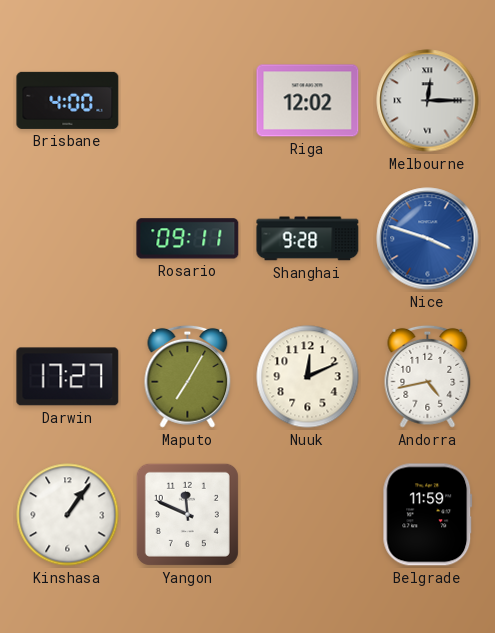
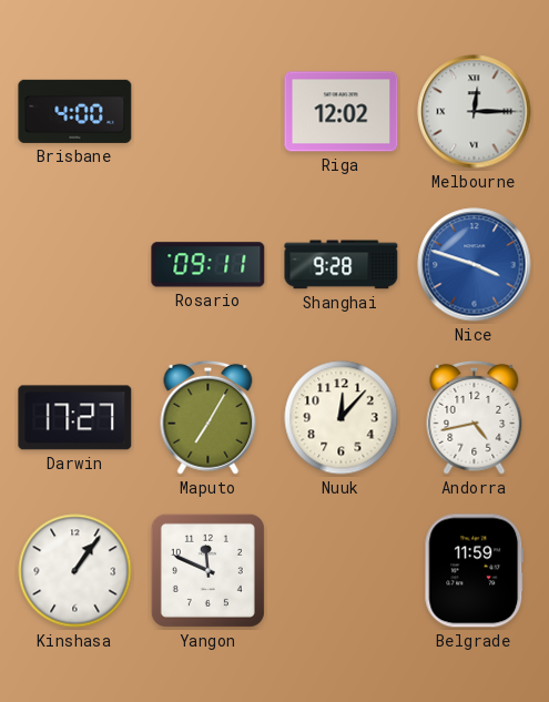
Nuuk: 12:11 -> 12:07
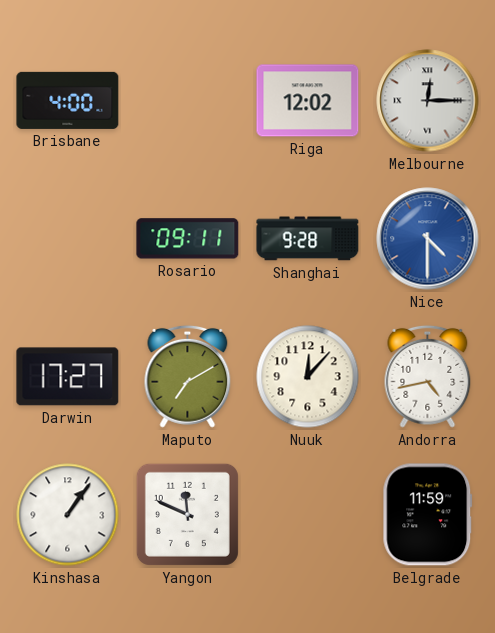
Nice: 3:48 -> 4:30
Maputo: 7:05 -> 7:10
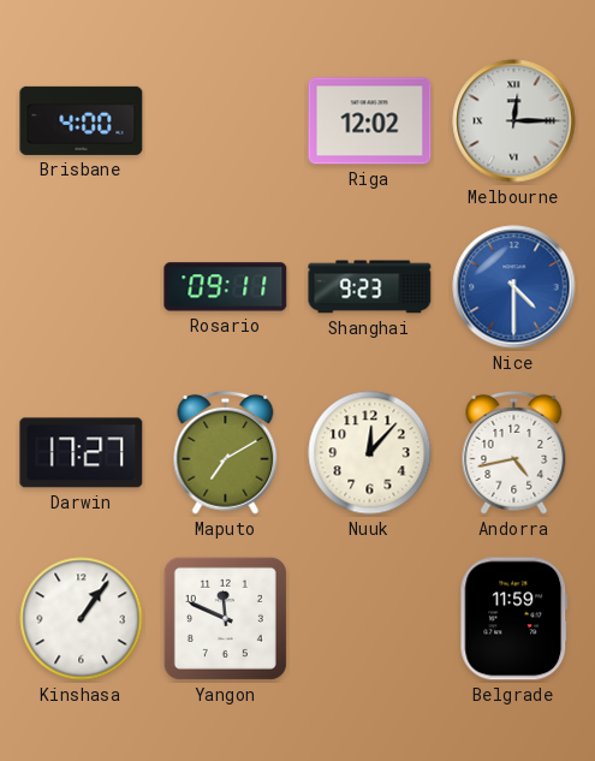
Shanghai: 9:28 -> 9:23
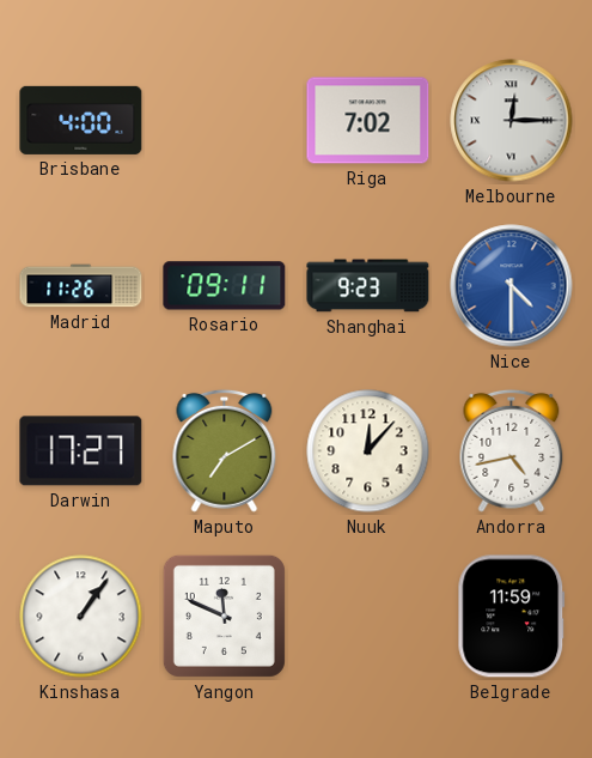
Riga: 12:02 -> 7:02
Madrid: none -> 11:26
